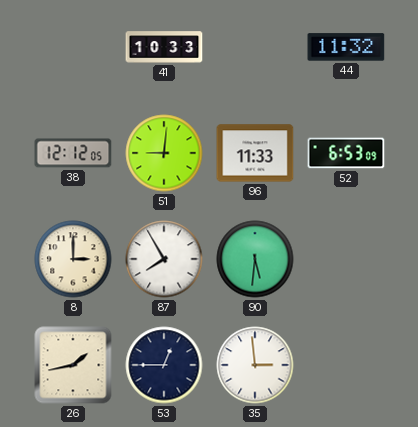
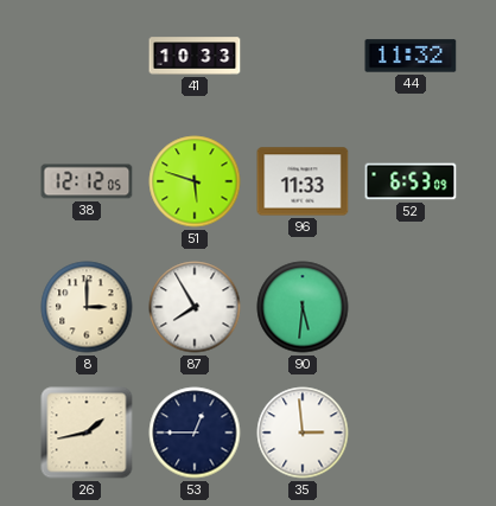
51: 9:01 -> 5:48
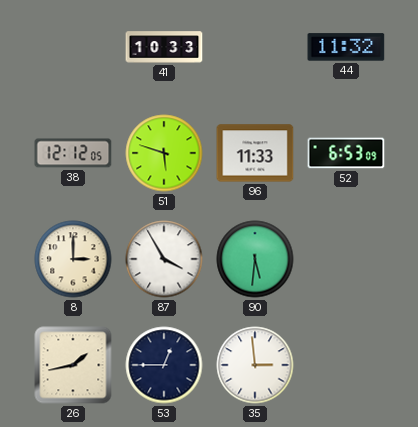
87: 7:55 -> 3:55
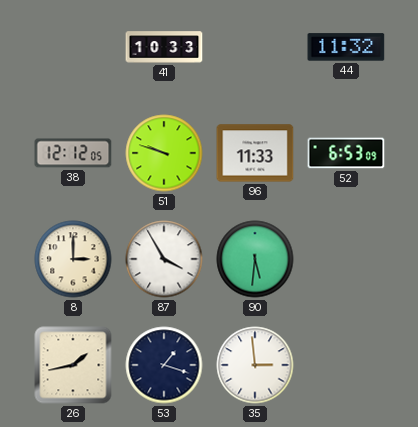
51: 5:48 -> 9:48
53: 12:45 -> 1:18
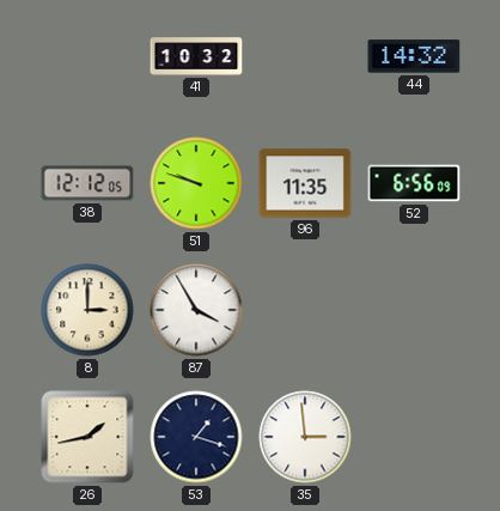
41: 10:33 -> 10:32
44: 11:32 -> 14:32
96: 11:33 -> 11:35
52: 6:53 -> 6:56
90: 5:31 -> none
